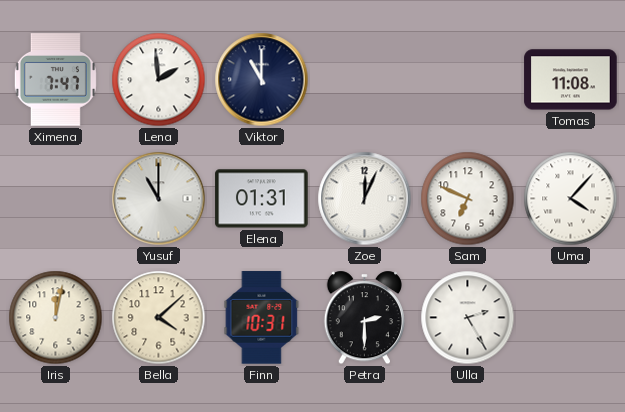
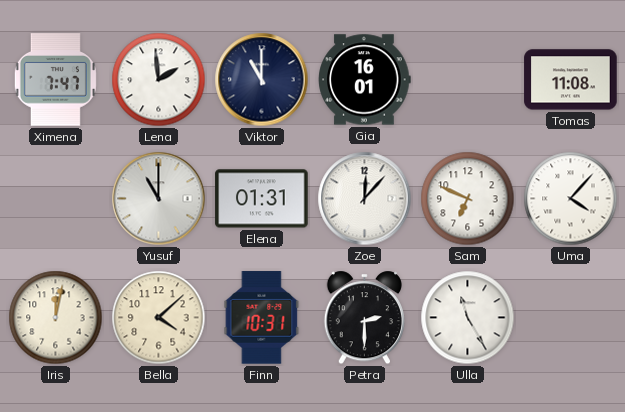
Gia: none -> 16:01
Zoe: 12:04 -> 12:07
Ulla: 2:25 -> 11:25
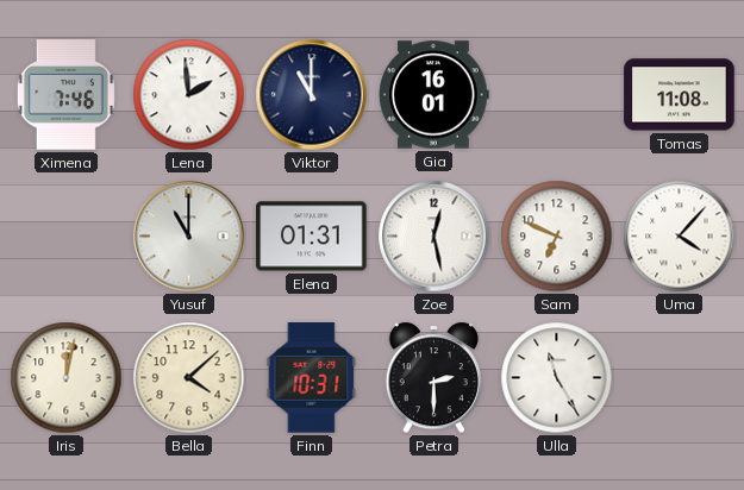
Ximena: 7:47 -> 7:46
Zoe: 12:07 -> 12:28
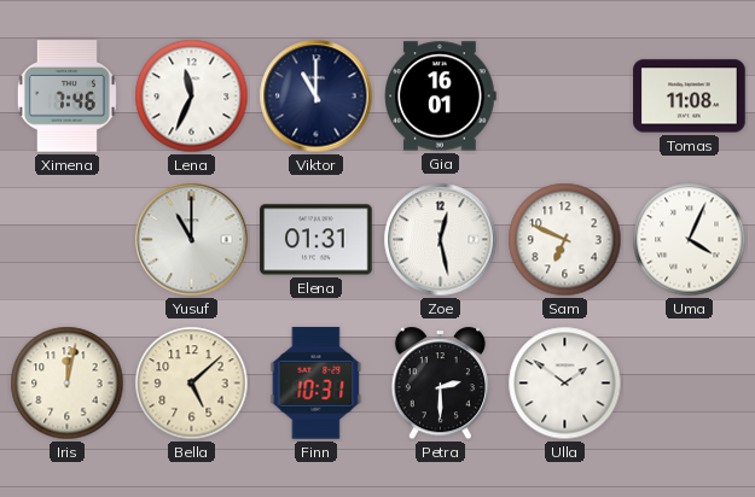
Lena: 1:59 -> 11:34
Uma: 4:07 -> 4:04
Bella: 4:08 -> 5:08
Ulla: 11:25 -> 1:51
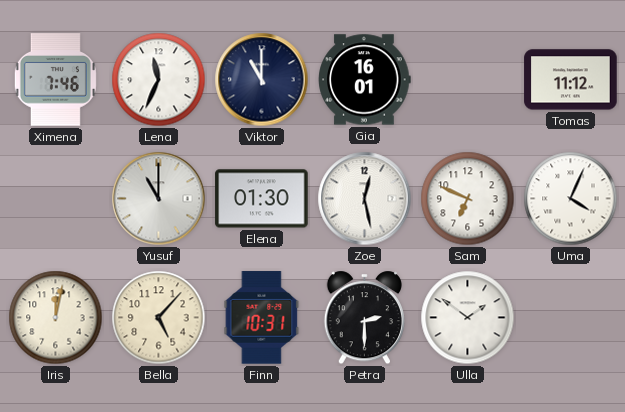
Tomas: 11:08 -> 11:12
Elena: 01:31 -> 01:30
Bella: 5:08 -> 5:07
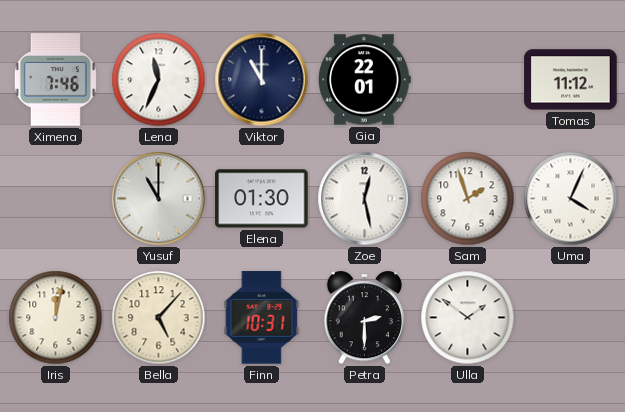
Gia: 16:01 -> 22:01
Sam: 6:49 -> 1:57
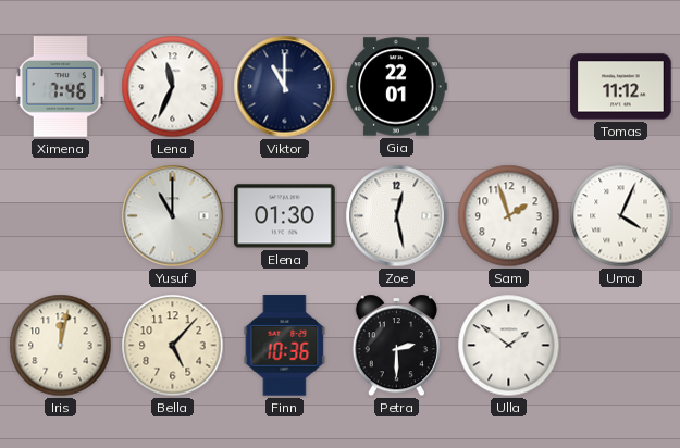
Finn: 10:31 -> 10:36
